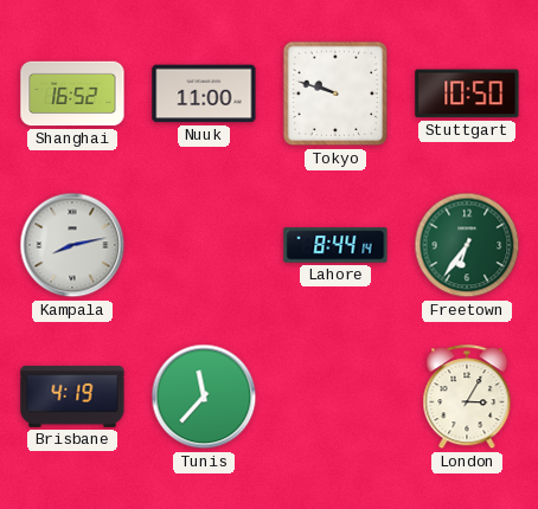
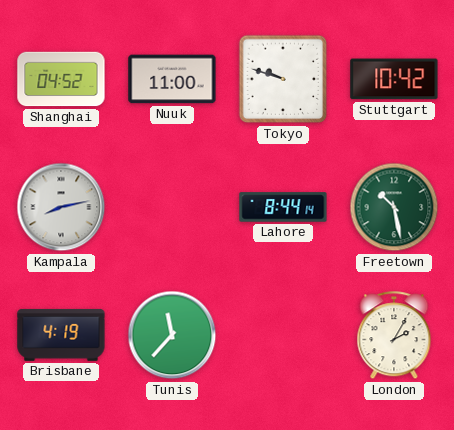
Shanghai: 16:52 -> 04:52
Stuttgart: 10:50 -> 10:42
Freetown: 6:36 -> 10:28
London: 3:05 -> 2:05
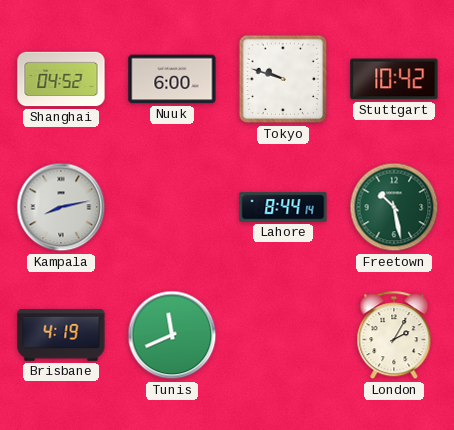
Nuuk: 11:00 -> 6:00
Tunis: 11:37 -> 11:41
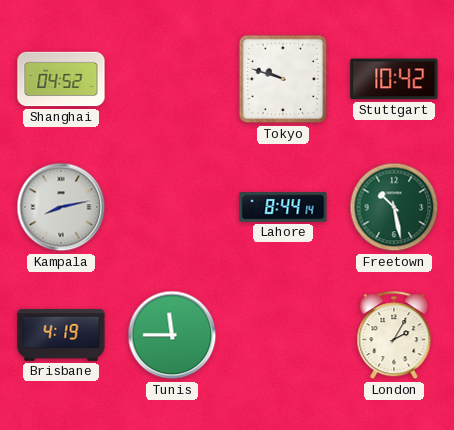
Nuuk: 6:00 -> none
Tunis: 11:41 -> 11:45
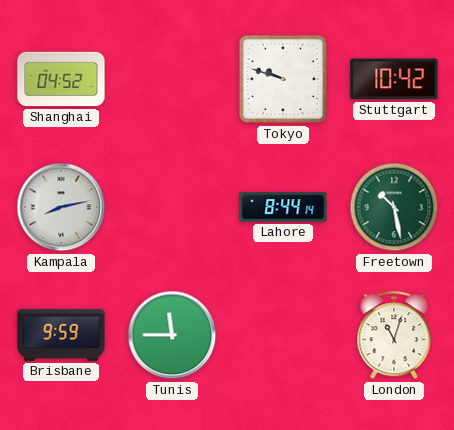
Brisbane: 4:19 -> 9:59
London: 2:05 -> 11:03
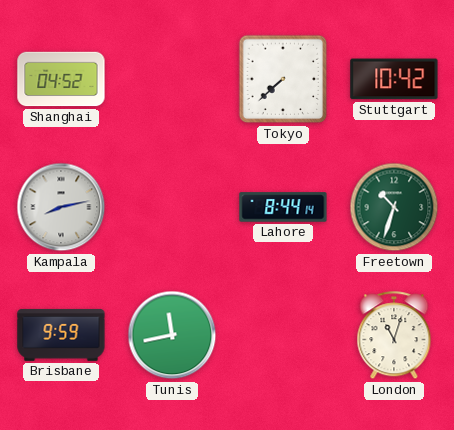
Tokyo: 9:48 -> 7:38
Freetown: 10:28 -> 10:33
Tunis: 11:45 -> 11:43
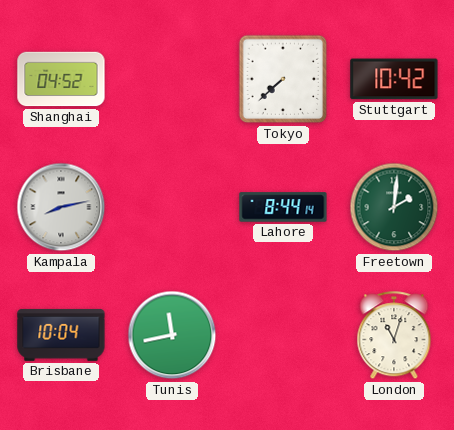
Freetown: 10:33 -> 2:01
Brisbane: 9:59 -> 10:04
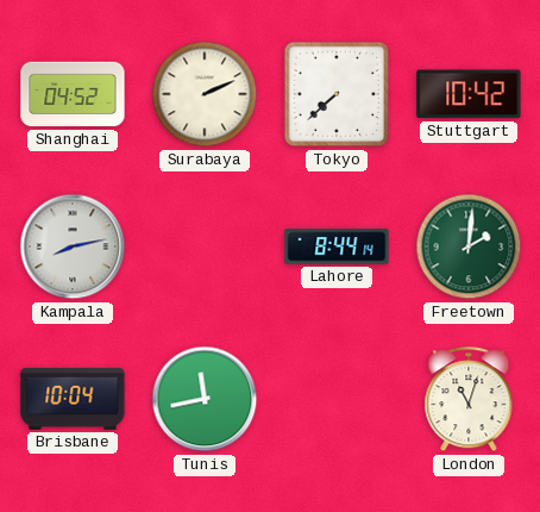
Surabaya: none -> 2:11
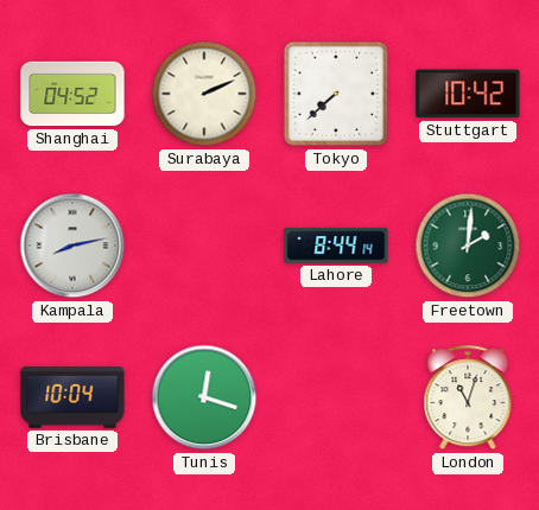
Tunis: 11:43 -> 12:18
